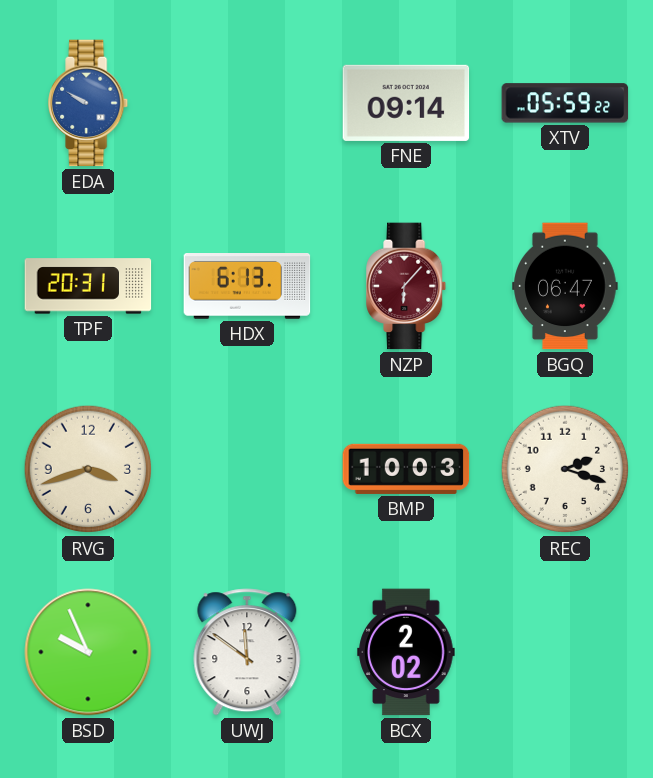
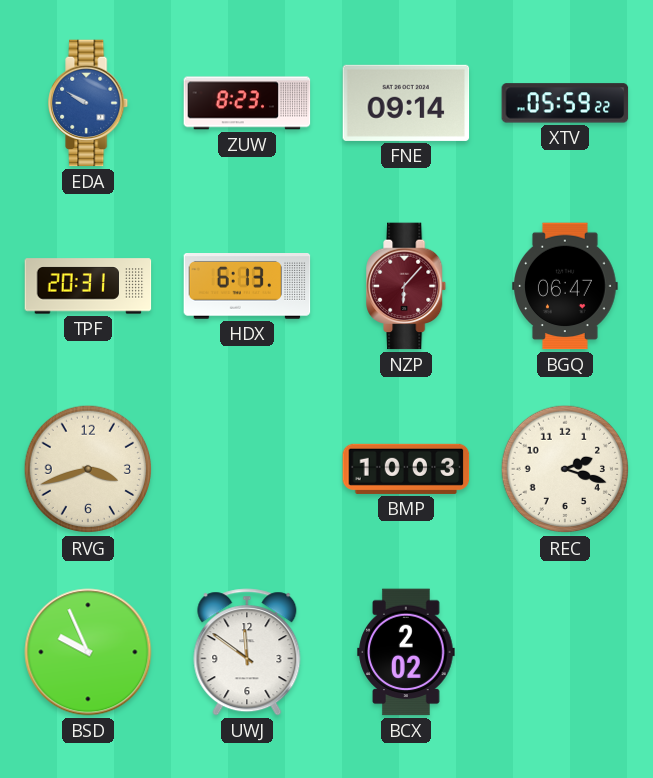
ZUW: none -> 8:23
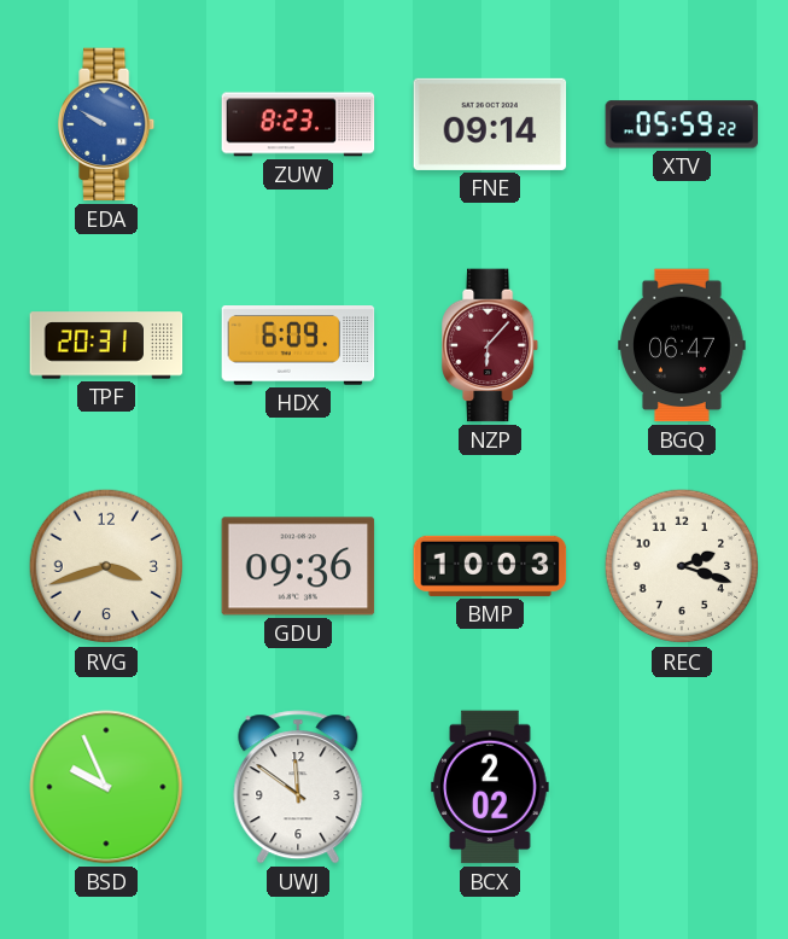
HDX: 6:13 -> 6:09
GDU: none -> 09:36
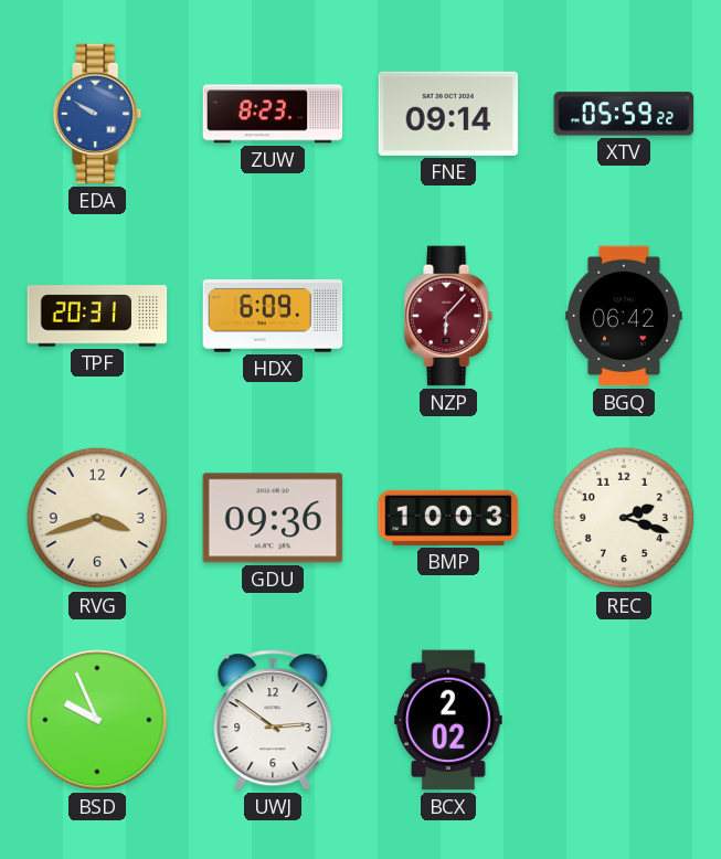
BGQ: 06:47 -> 06:42
UWJ: 11:51 -> 2:51
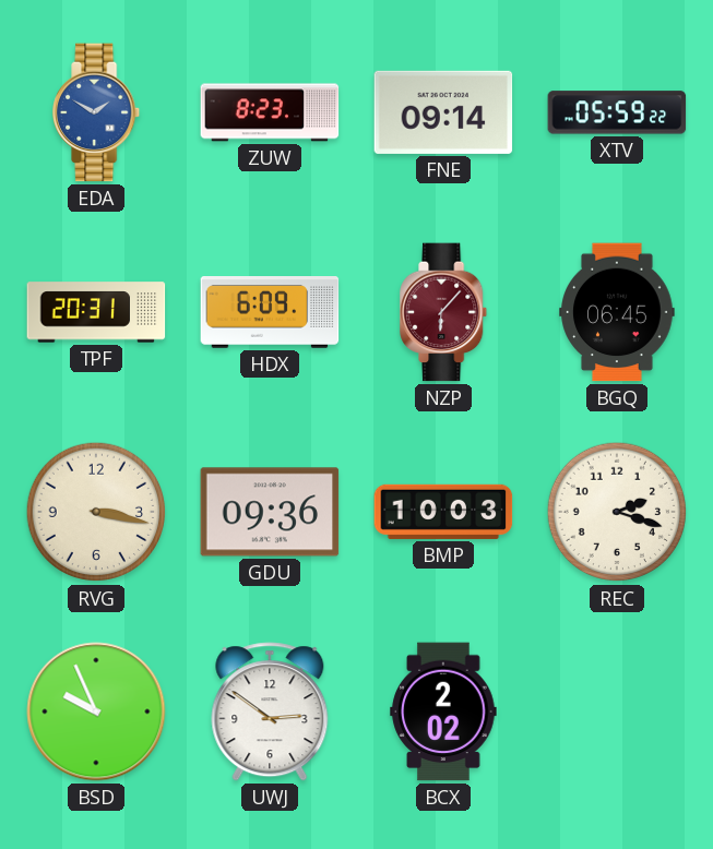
EDA: 9:50 -> 1:50
BGQ: 06:42 -> 06:45
RVG: 3:42 -> 3:17
